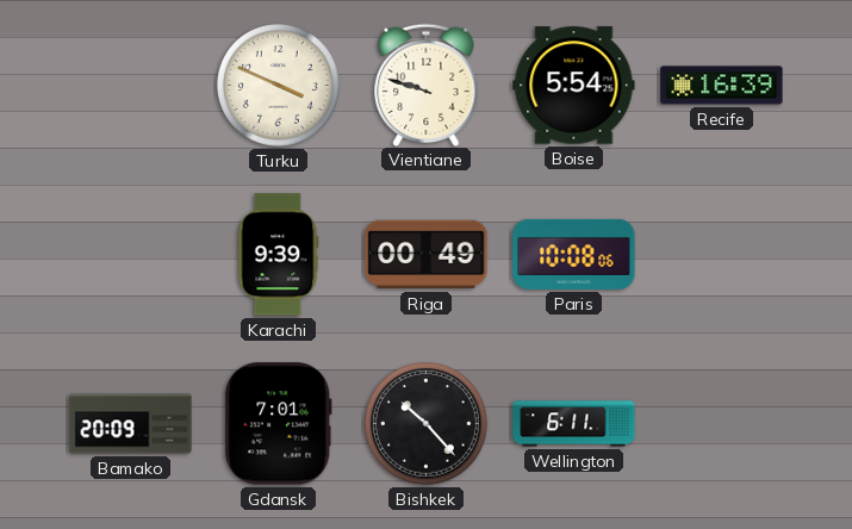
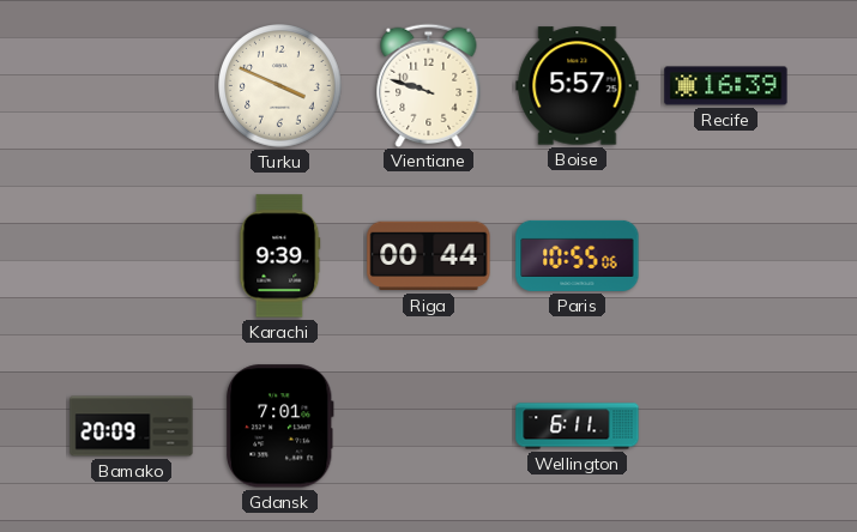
Boise: 5:54 -> 5:57
Riga: 00:49 -> 00:44
Paris: 10:08 -> 10:55
Bishkek: 10:23 -> none
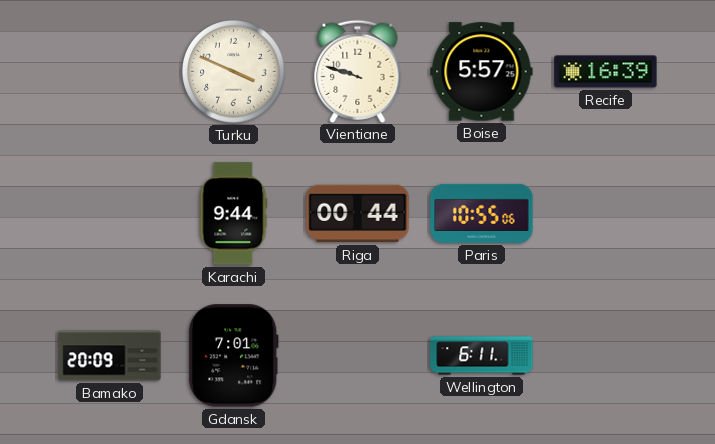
Karachi: 9:39 -> 9:44
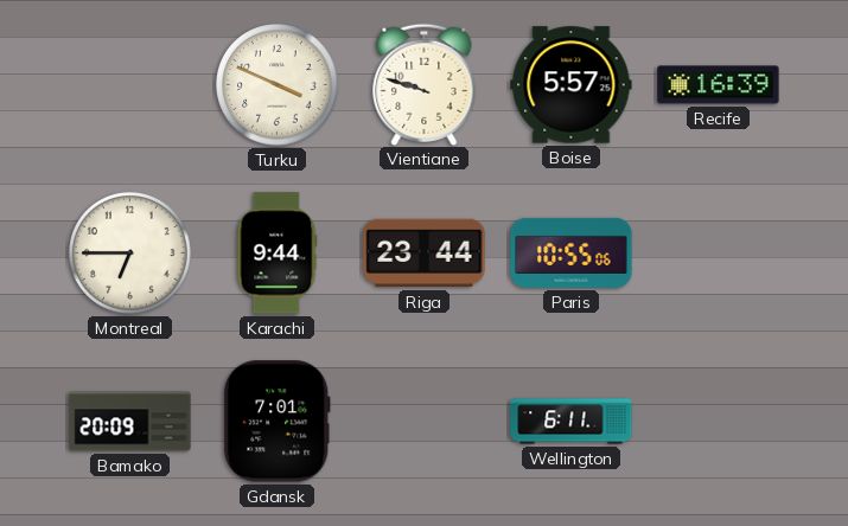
Montreal: none -> 6:45
Riga: 00:44 -> 23:44
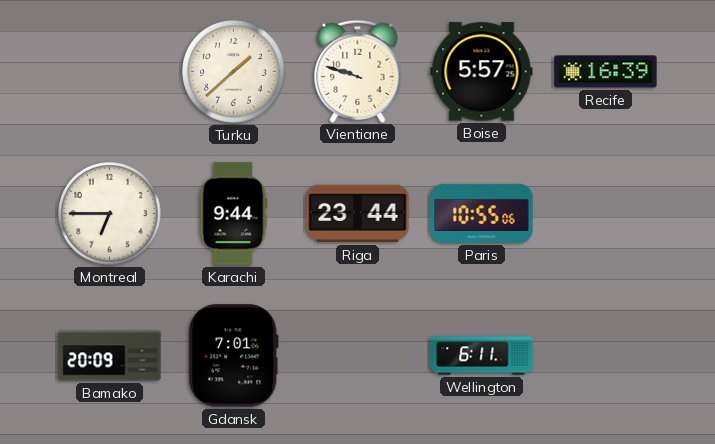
Turku: 3:49 -> 1:38
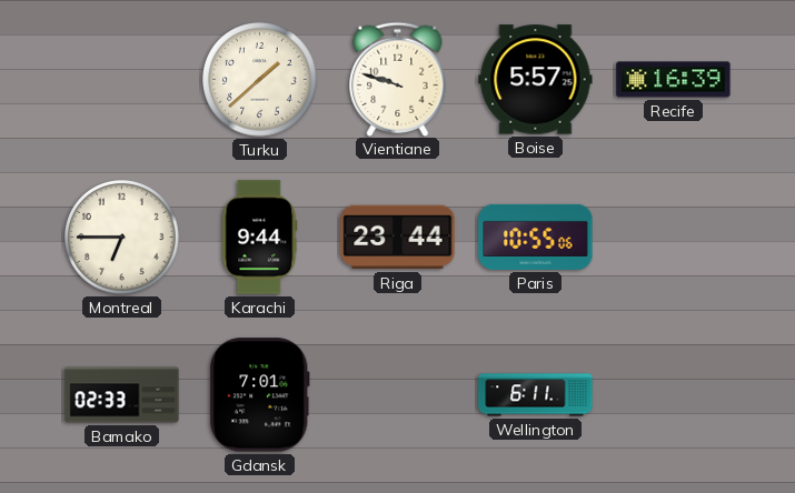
Bamako: 20:09 -> 02:33
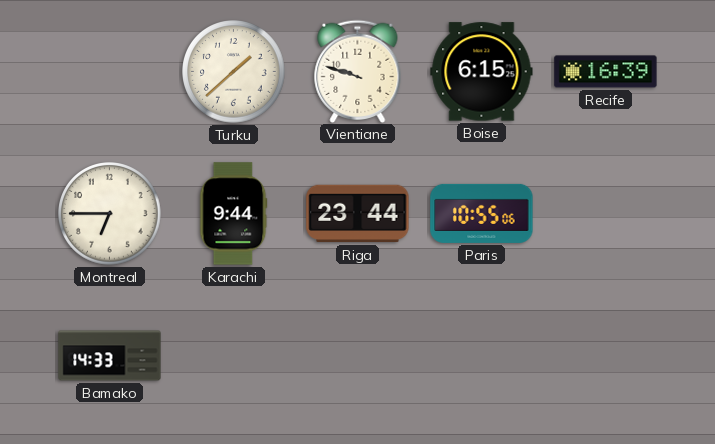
Boise: 5:57 -> 6:15
Bamako: 02:33 -> 14:33
Gdansk: 7:01 -> none
Wellington: 6:11 -> none
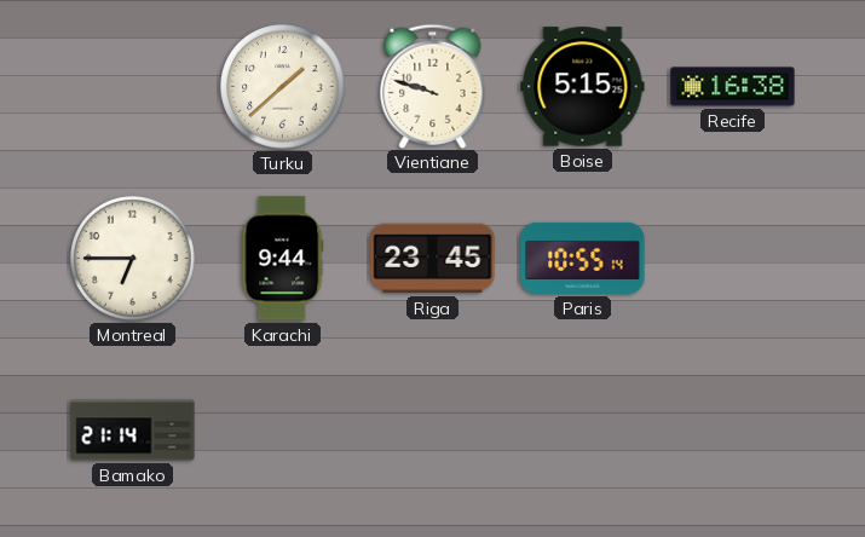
Boise: 6:15 -> 5:15
Recife: 16:39 -> 16:38
Riga: 23:44 -> 23:45
Paris: 10:55:06 -> 10:55:14
Bamako: 14:33 -> 21:14
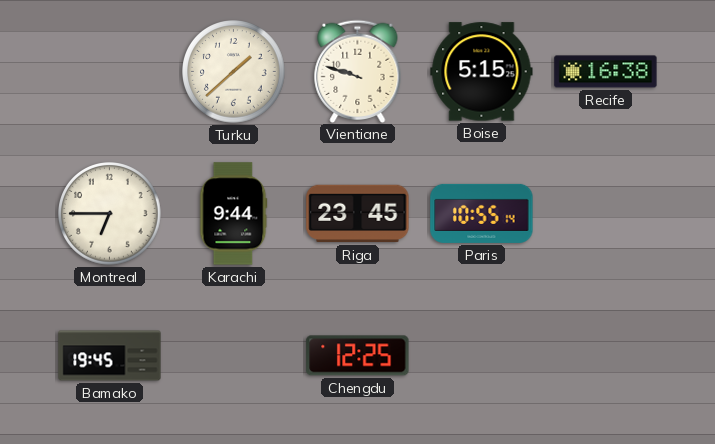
Bamako: 21:14 -> 19:45
Chengdu: none -> 12:25
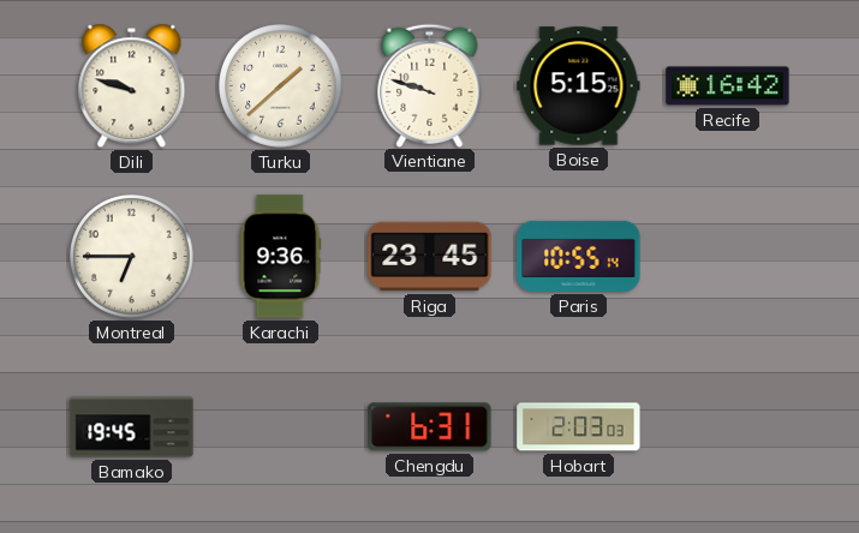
Dili: none -> 9:48
Recife: 16:38 -> 16:42
Karachi: 9:44 -> 9:36
Chengdu: 12:25 -> 6:31
Hobart: none -> 2:03
